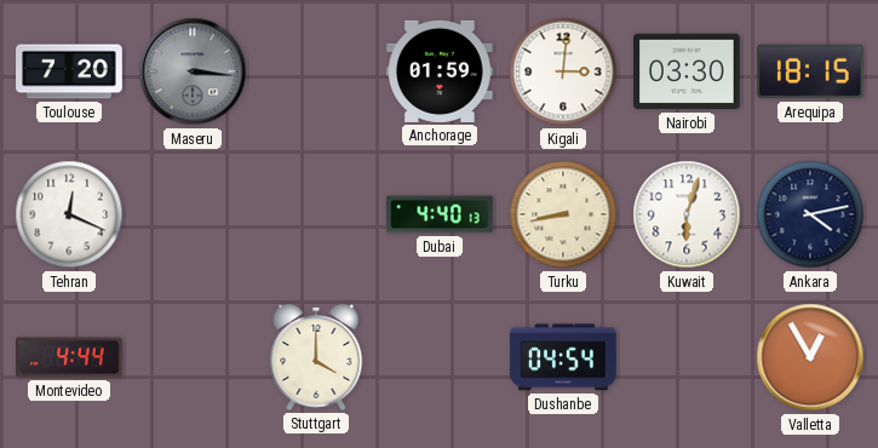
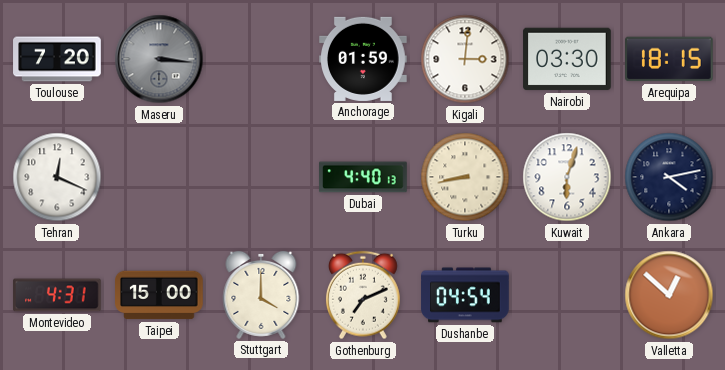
Montevideo: 4:44 -> 4:31
Taipei: none -> 15:00
Gothenburg: none -> 7:11
Valletta: 12:55 -> 12:52
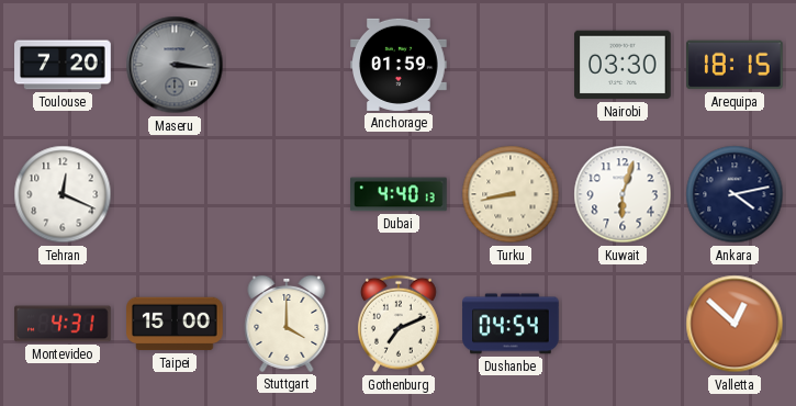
Kigali: 3:01 -> none
